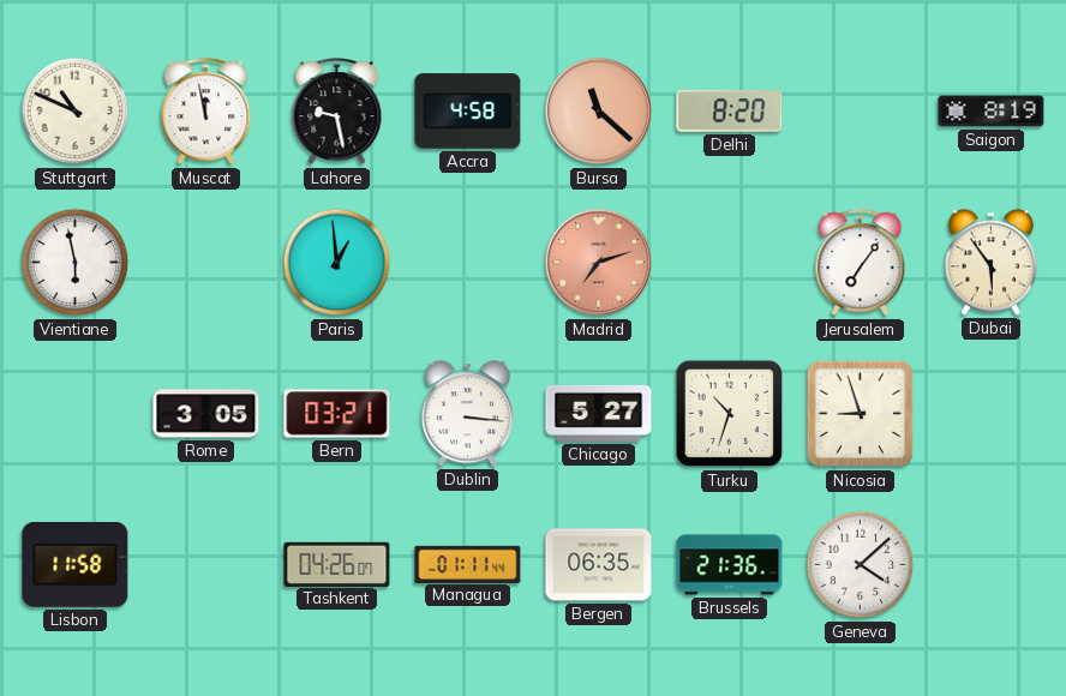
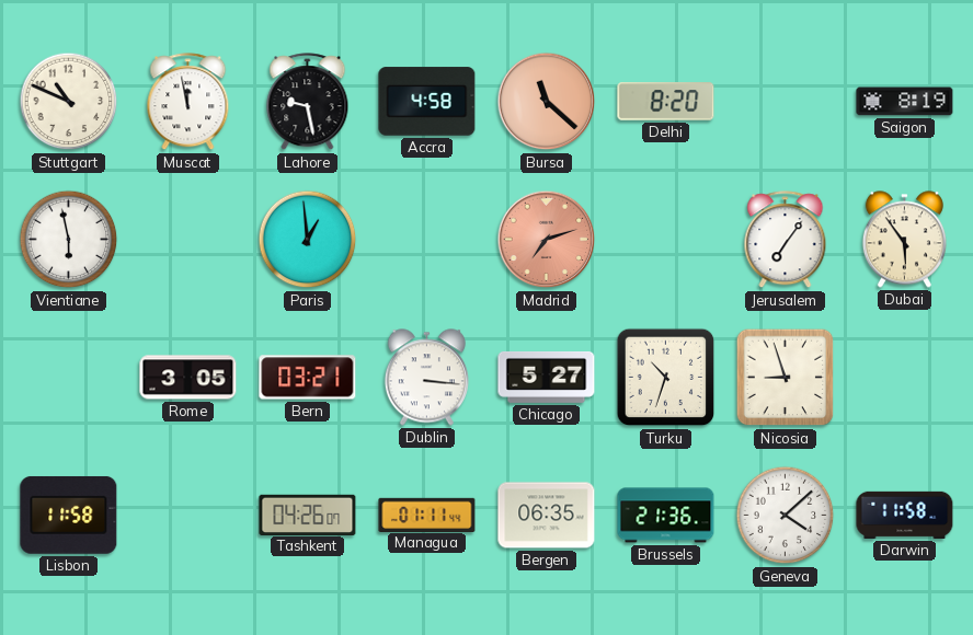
Darwin: none -> 11:58
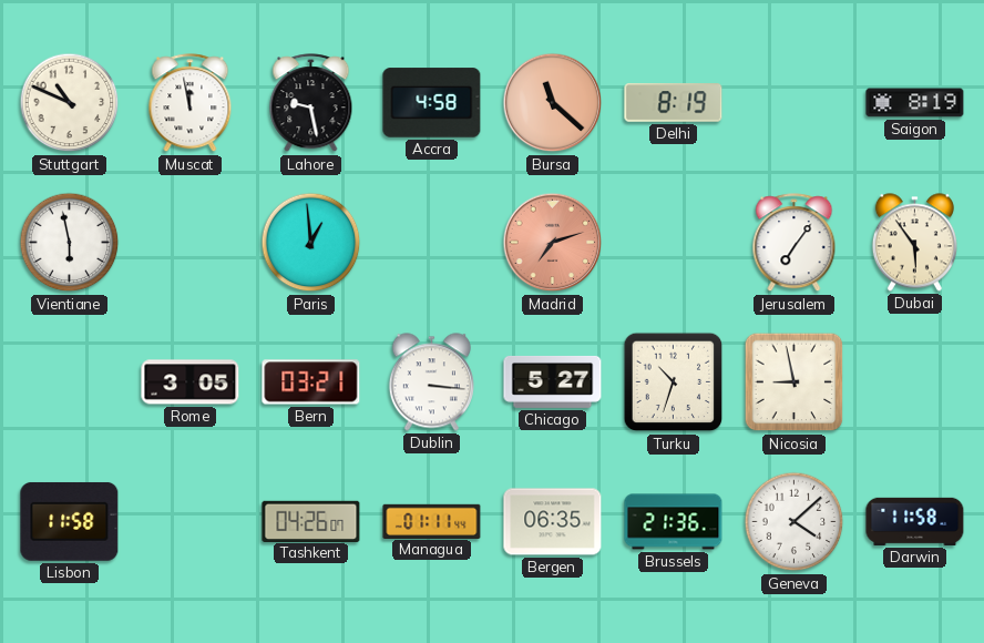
Delhi: 8:20 -> 8:19
Nicosia: 8:57 -> 8:58
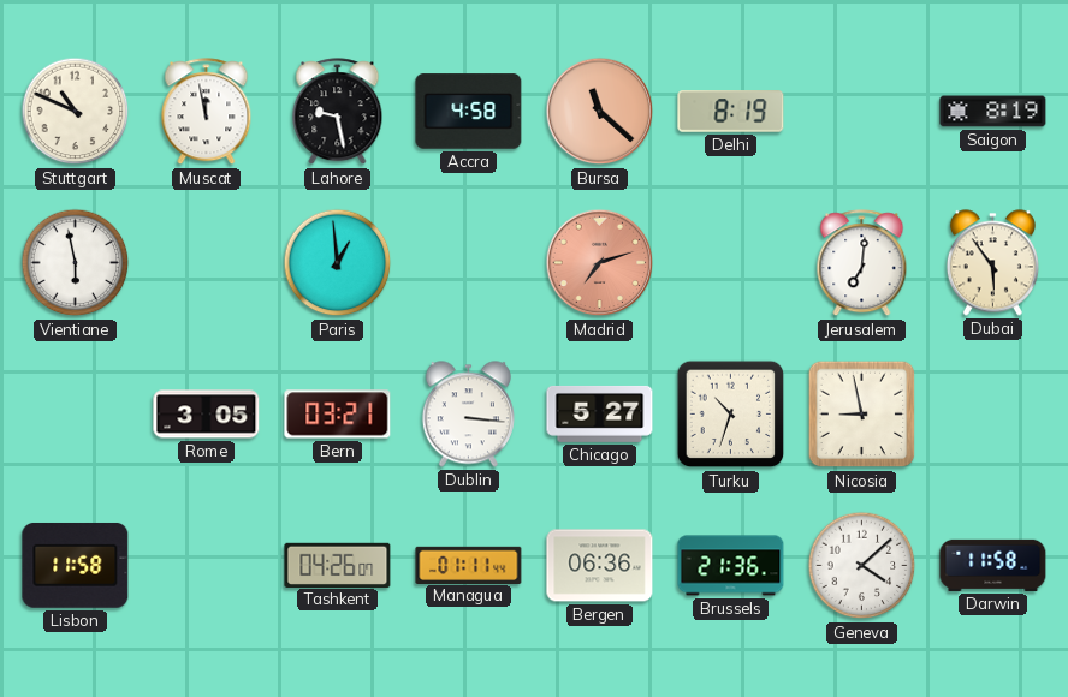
Jerusalem: 7:06 -> 7:01
Bergen: 06:35 -> 06:36
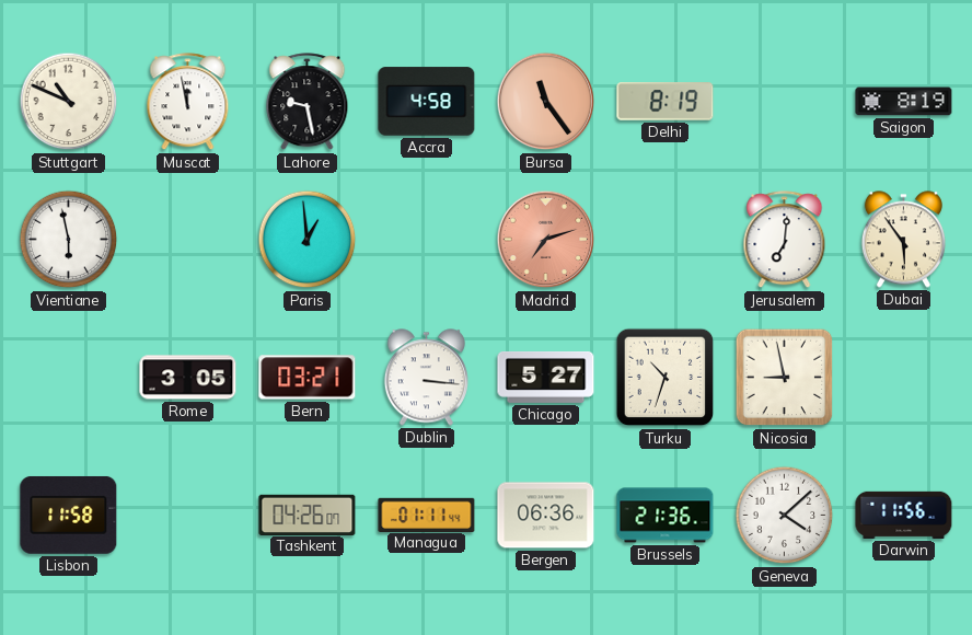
Bursa: 11:22 -> 11:24
Darwin: 11:58 -> 11:56
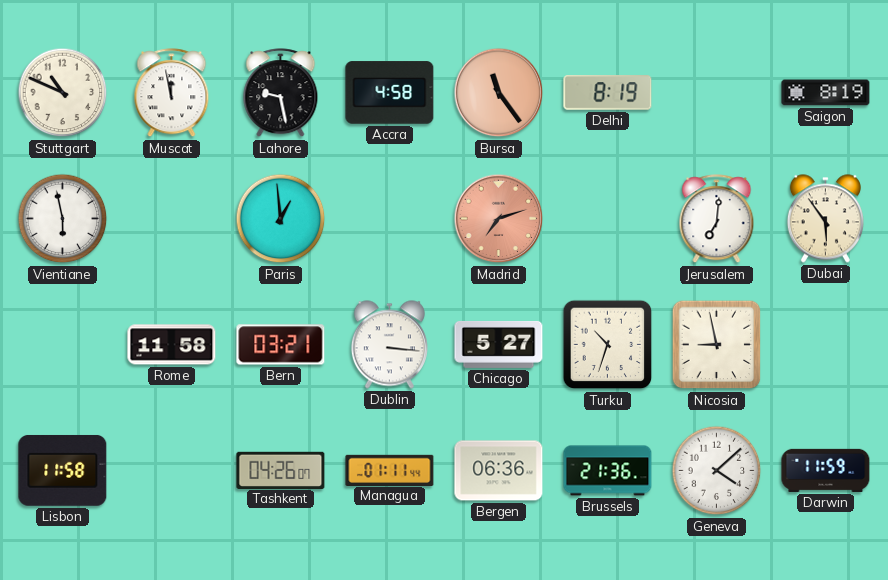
Rome: 3:05 -> 11:58
Darwin: 11:56 -> 11:59
